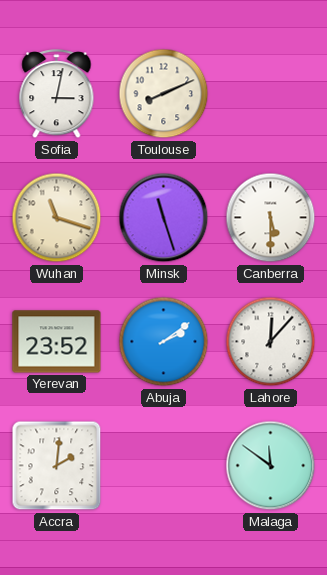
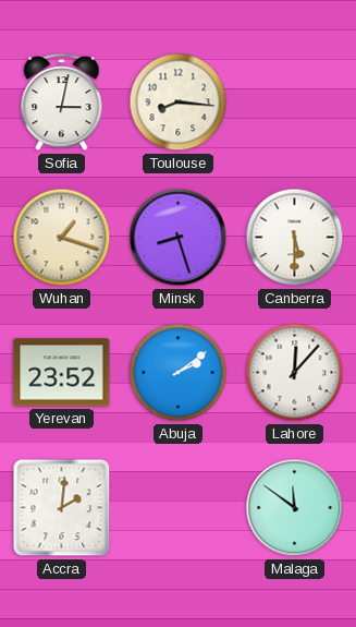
Toulouse: 8:11 -> 8:16
Wuhan: 11:18 -> 1:18
Minsk: 11:27 -> 8:27
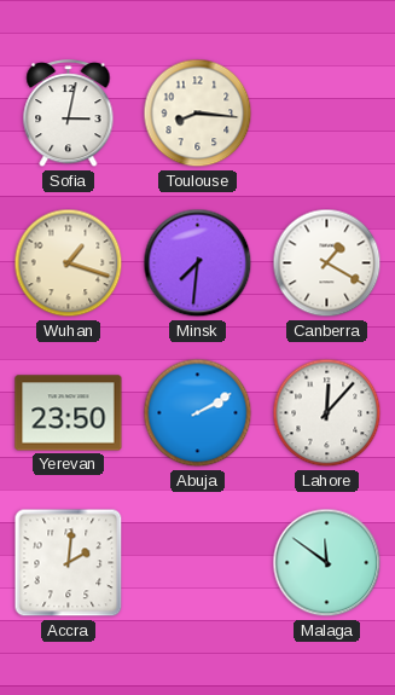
Minsk: 8:27 -> 7:31
Canberra: 5:30 -> 1:20
Yerevan: 23:52 -> 23:50
Abuja: 2:09 -> 2:10
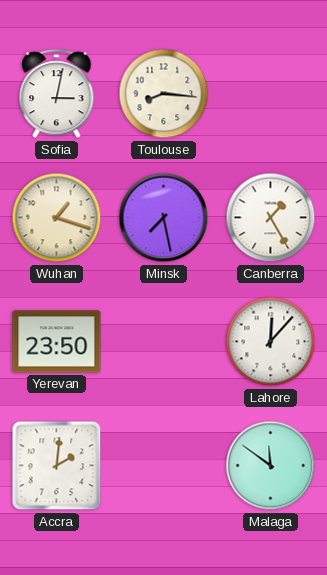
Minsk: 7:31 -> 7:28
Canberra: 1:20 -> 1:25
Abuja: 2:10 -> none
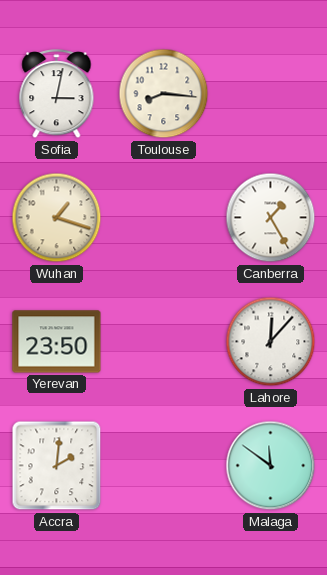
Minsk: 7:28 -> none
